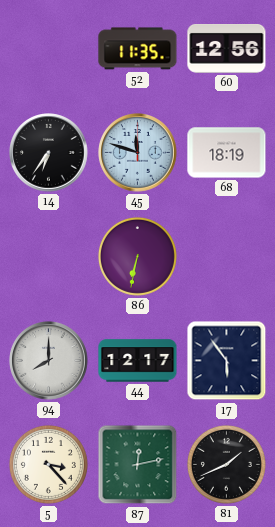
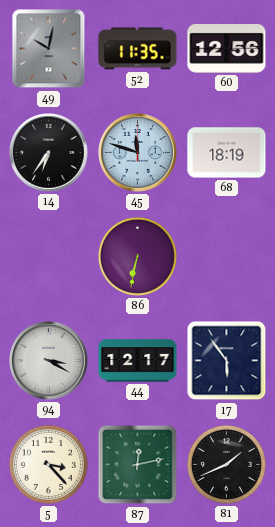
49: none -> 10:02
94: 8:00 -> 3:20
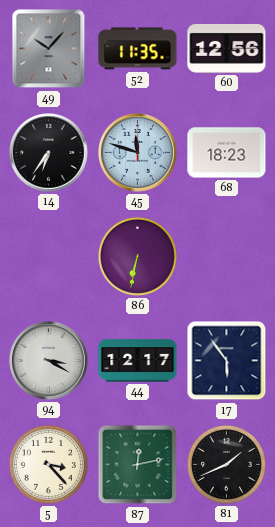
49: 10:02 -> 10:07
68: 18:19 -> 18:23
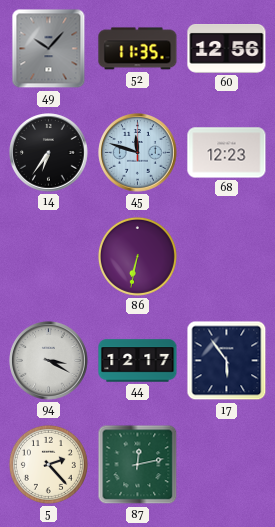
68: 18:23 -> 12:23
5: 3:23 -> 2:23
81: 1:41 -> none
